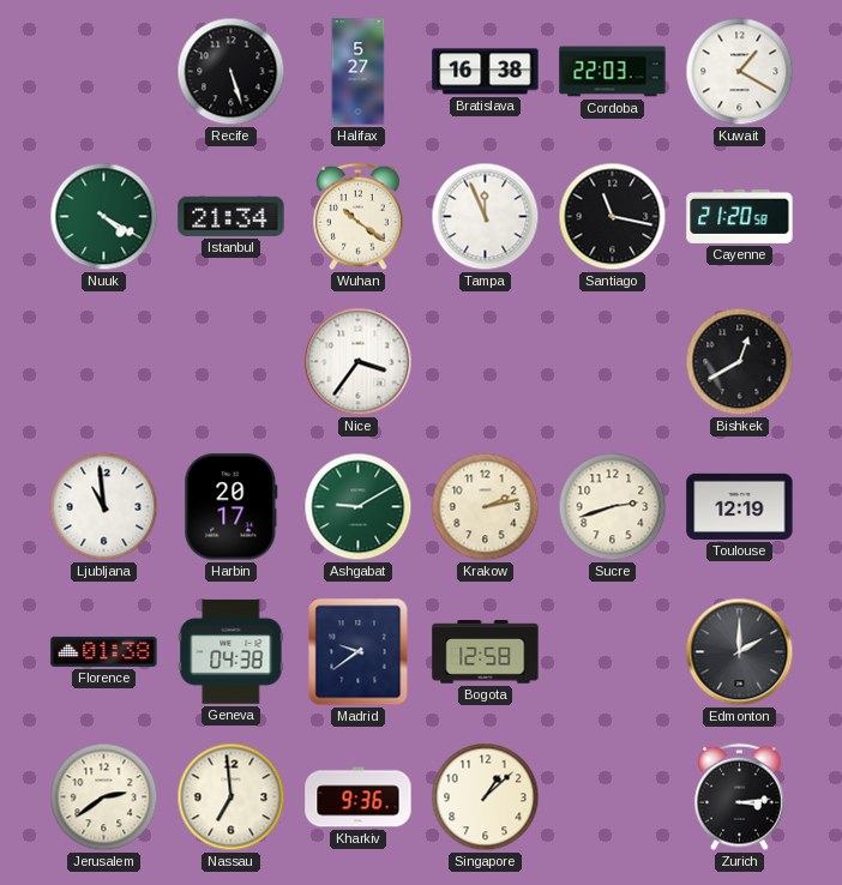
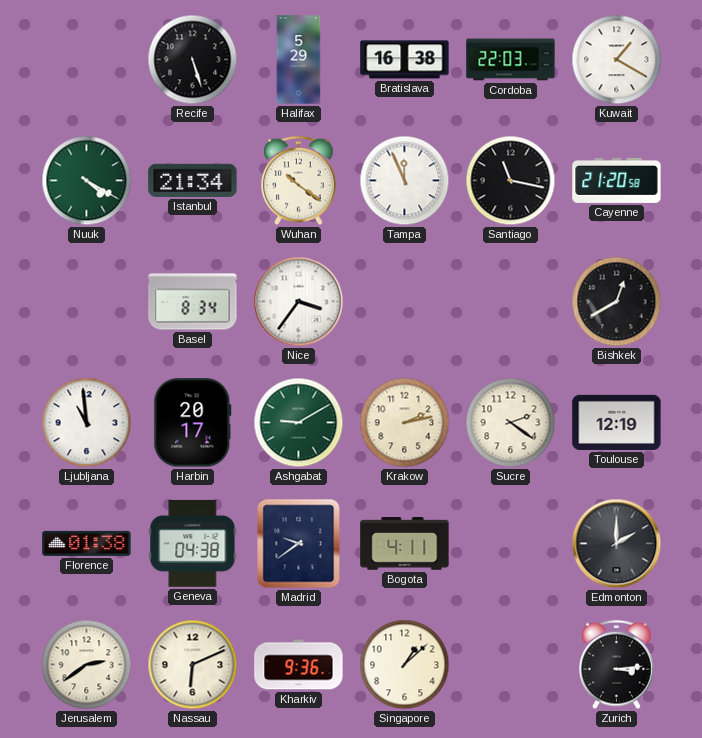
Halifax: 5:27 -> 5:29
Basel: none -> 8:34
Sucre: 2:42 -> 2:21
Bogota: 12:58 -> 4:11
Nassau: 6:59 -> 6:11
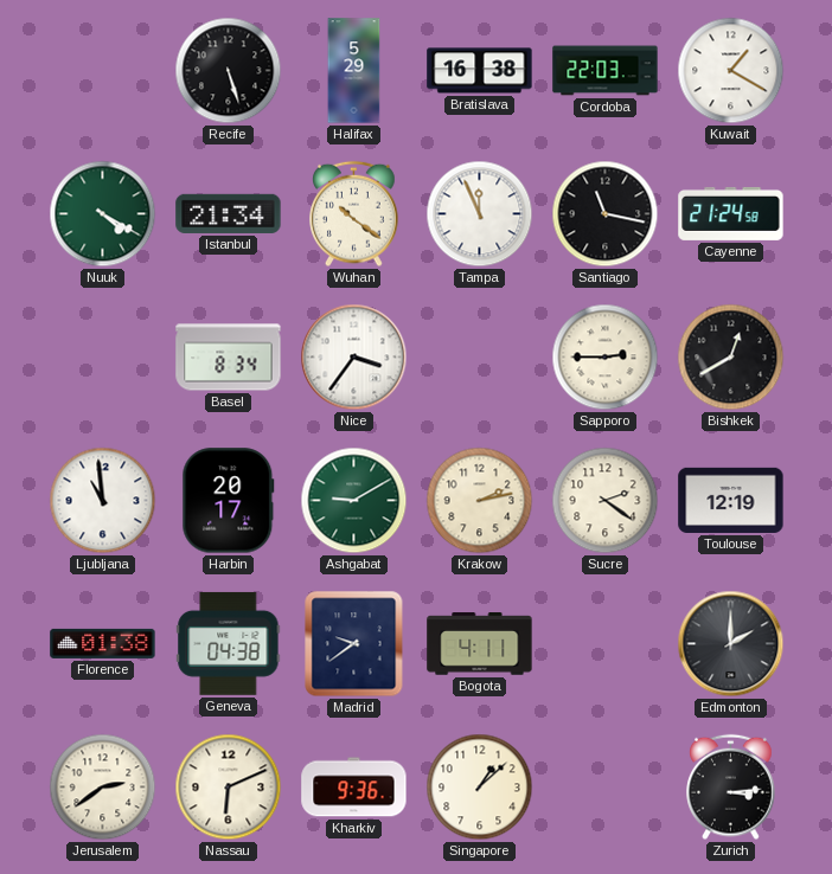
Cayenne: 21:20 -> 21:24
Sapporo: none -> 2:45
